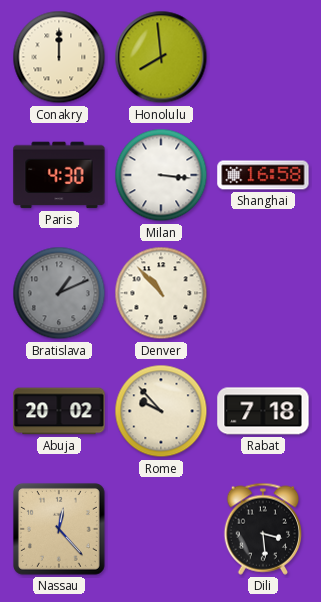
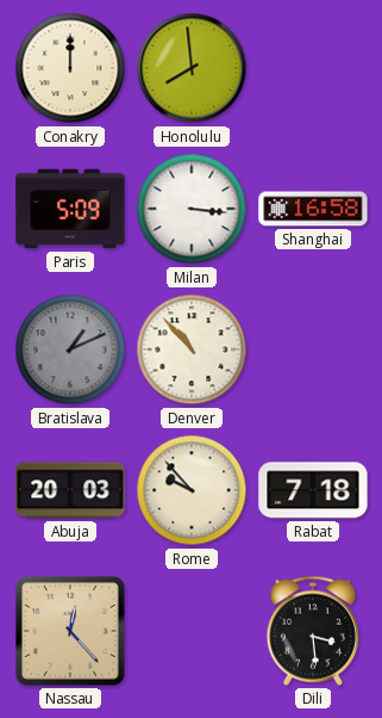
Paris: 4:30 -> 5:09
Abuja: 20:02 -> 20:03
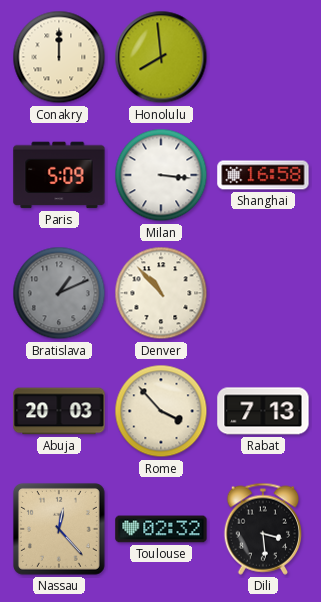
Rome: 9:53 -> 3:53
Rabat: 7:18 -> 7:13
Toulouse: none -> 02:32
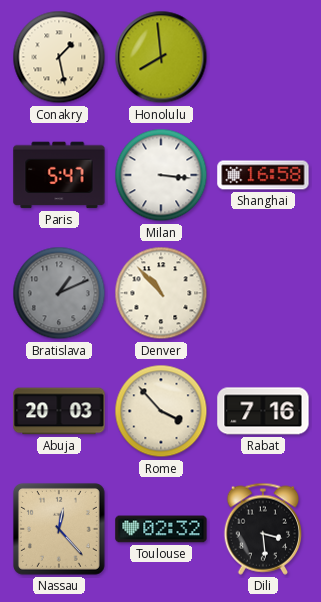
Conakry: 12:00 -> 1:28
Paris: 5:09 -> 5:47
Rabat: 7:13 -> 7:16
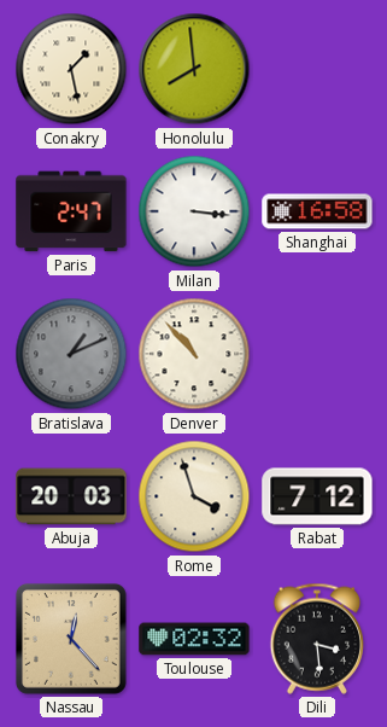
Paris: 5:47 -> 2:47
Rome: 3:53 -> 3:57
Rabat: 7:16 -> 7:12
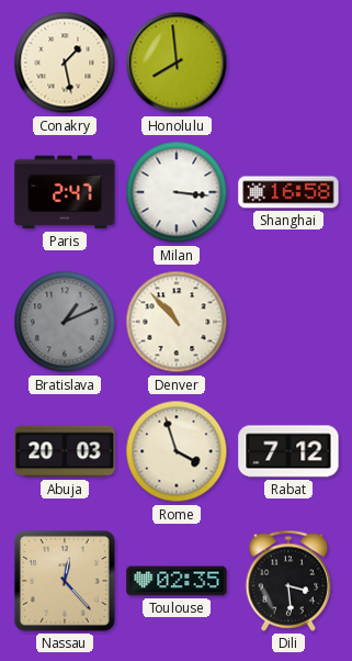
Toulouse: 02:32 -> 02:35
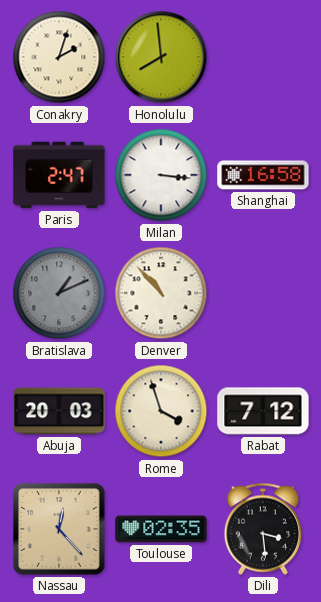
Conakry: 1:28 -> 2:03
